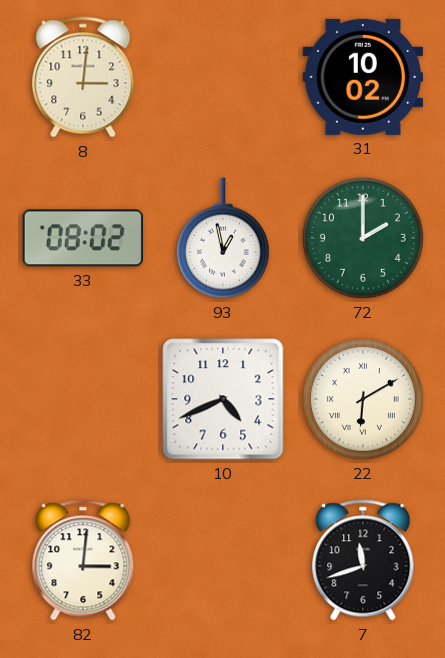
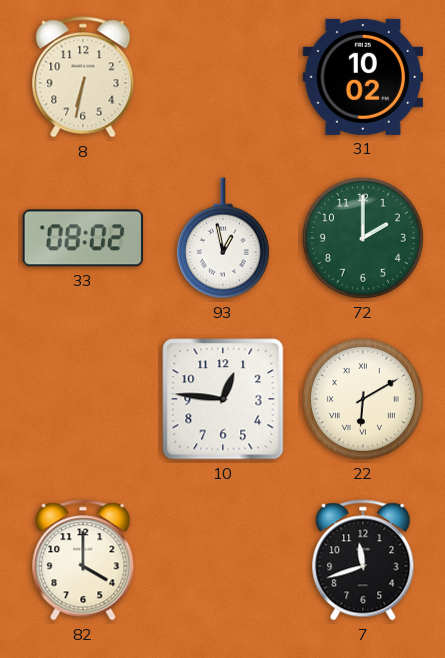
8: 3:01 -> 6:32
10: 4:41 -> 12:46
82: 3:01 -> 4:00
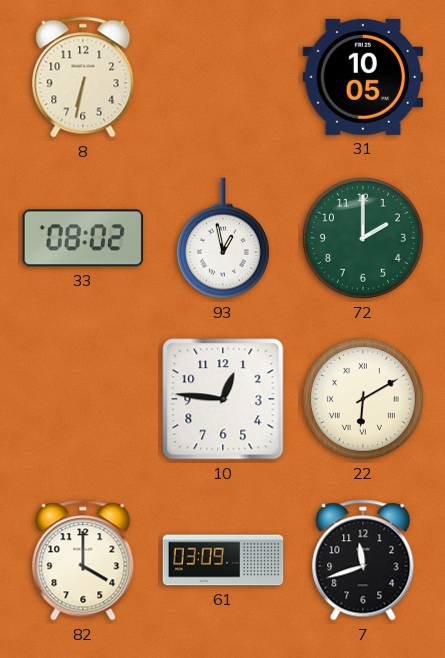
31: 10:02 -> 10:05
61: none -> 03:09
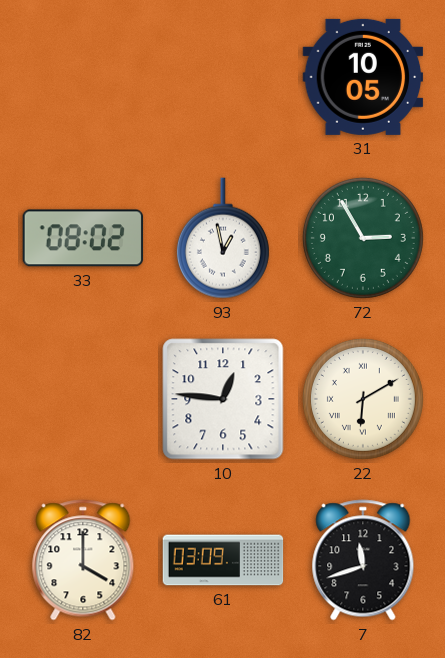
8: 6:32 -> none
72: 2:00 -> 2:55
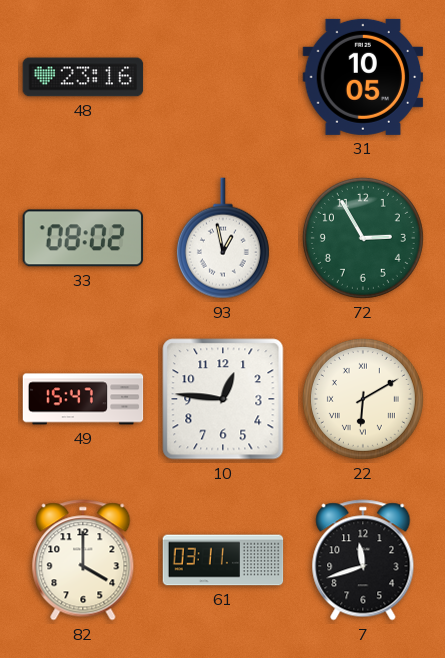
48: none -> 23:16
49: none -> 15:47
61: 03:09 -> 03:11
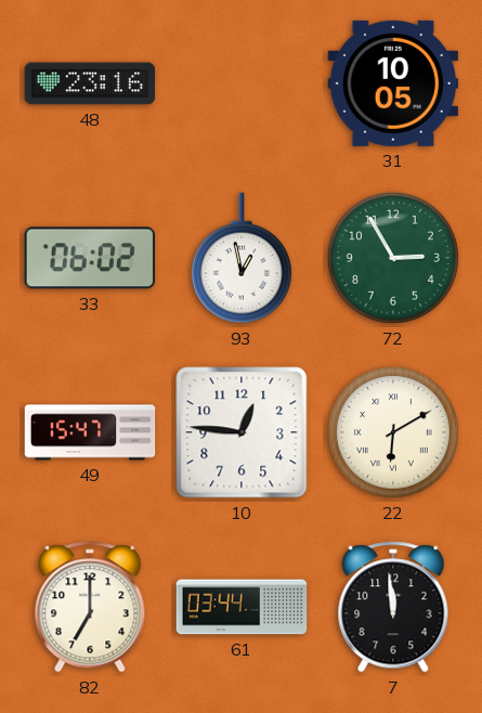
33: 08:02 -> 06:02
82: 4:00 -> 7:00
61: 03:11 -> 03:44
7: 11:42 -> 11:59
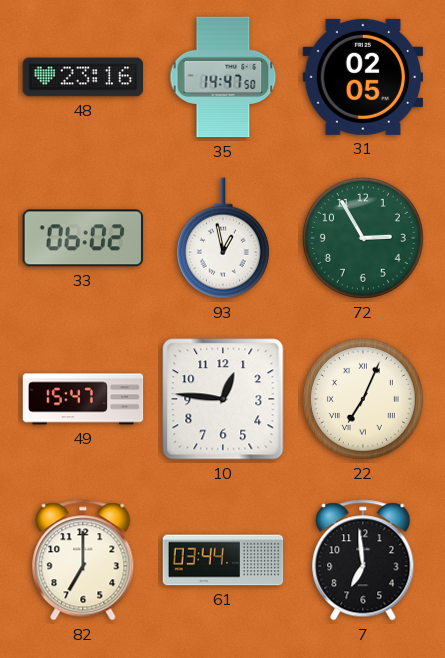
35: none -> 14:47
31: 10:05 -> 02:05
22: 6:10 -> 7:04
7: 11:59 -> 6:59
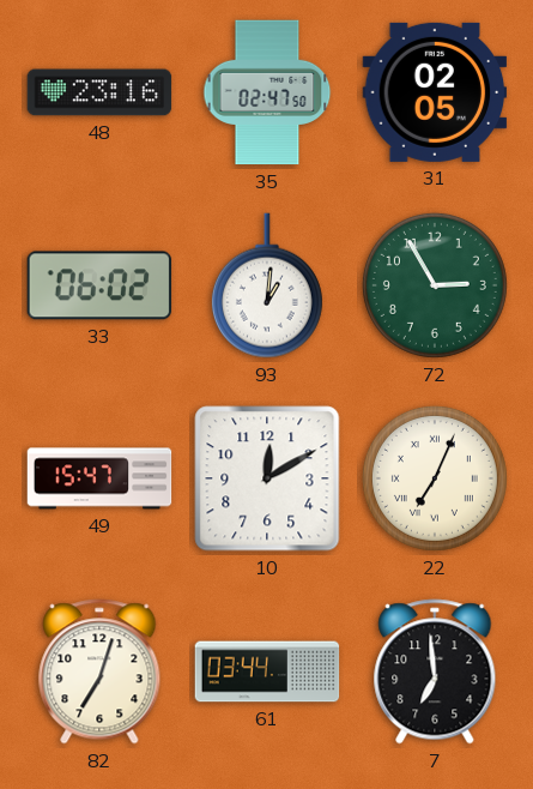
35: 14:47 -> 02:47
93: 12:58 -> 1:01
10: 12:46 -> 12:10
82: 7:00 -> 7:03
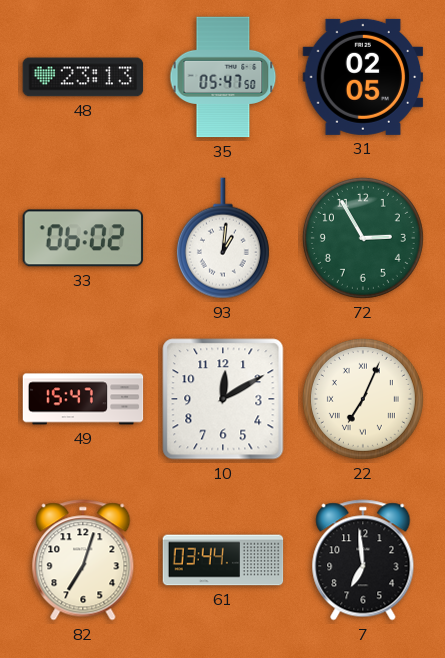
48: 23:16 -> 23:13
35: 02:47 -> 05:47
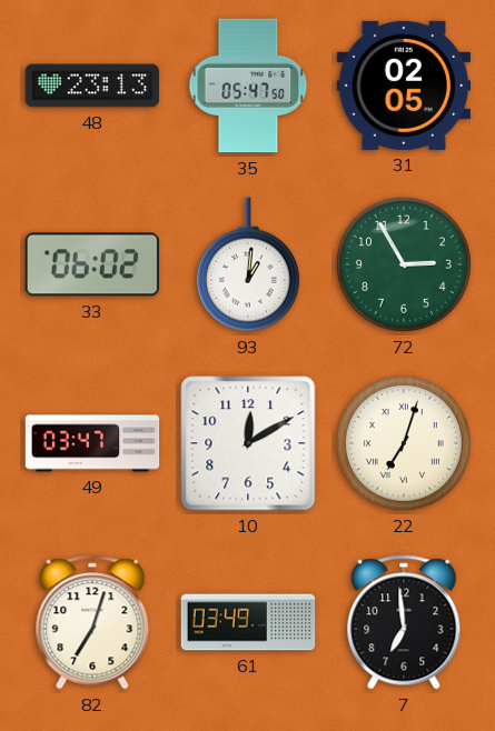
49: 15:47 -> 03:47
22: 7:04 -> 7:03
61: 03:44 -> 03:49
